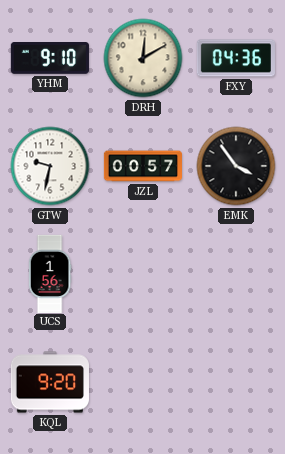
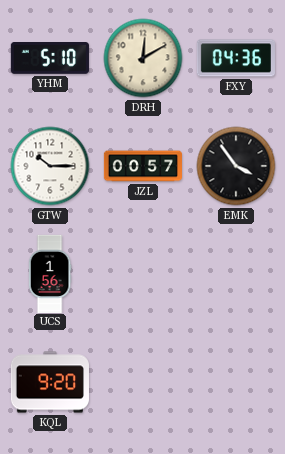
YHM: 9:10 -> 5:10
GTW: 9:32 -> 10:15
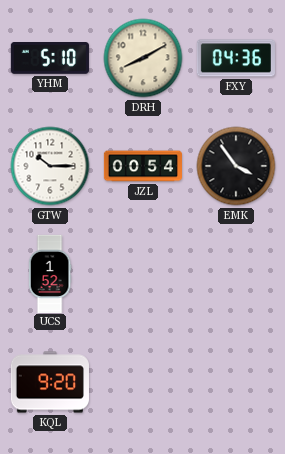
DRH: 12:10 -> 8:10
JZL: 00:57 -> 00:54
UCS: 1:56 -> 1:52
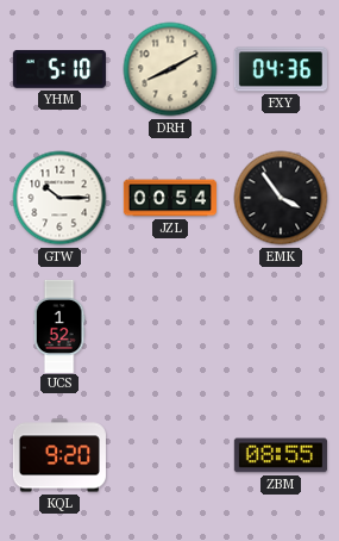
ZBM: none -> 08:55
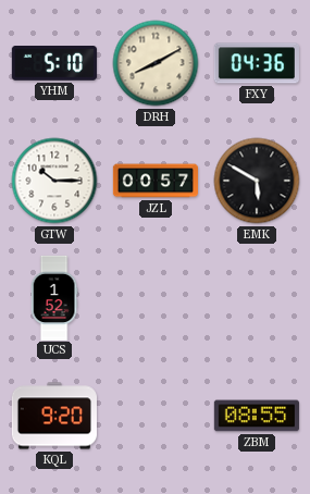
JZL: 00:54 -> 00:57
EMK: 3:54 -> 5:50
